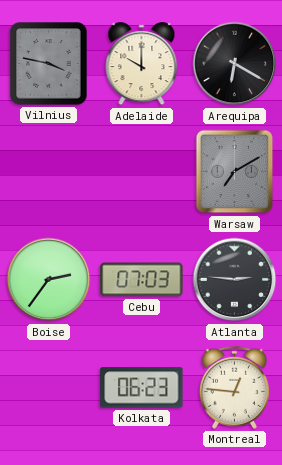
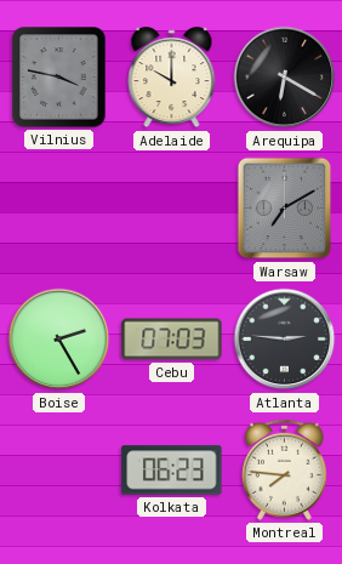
Boise: 2:36 -> 2:25
Montreal: 12:46 -> 7:46
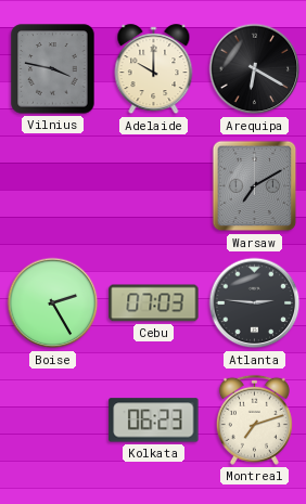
Montreal: 7:46 -> 7:12
